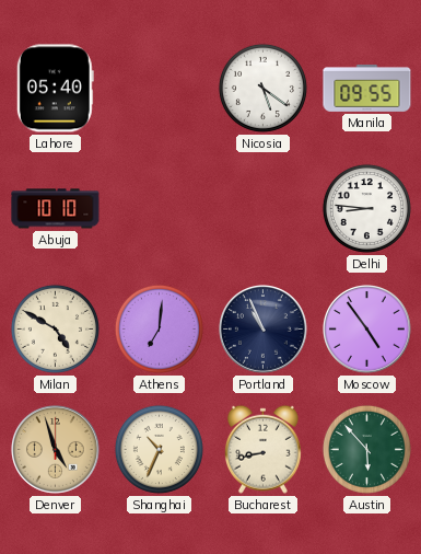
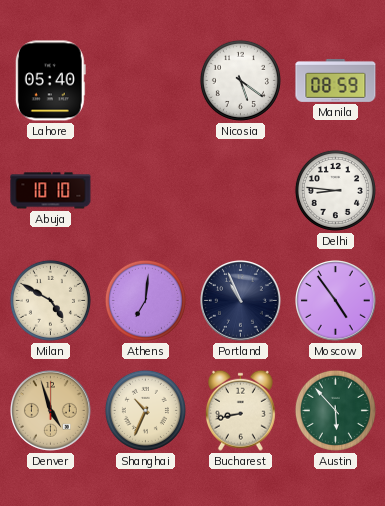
Manila: 09:55 -> 08:59
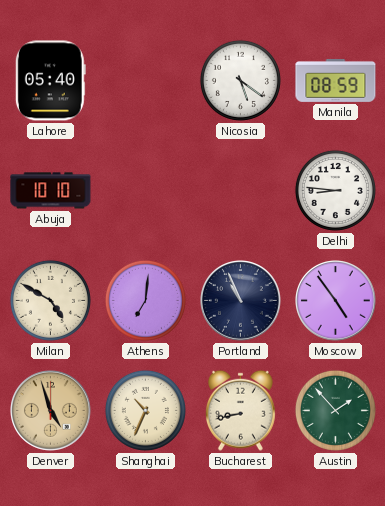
Austin: 5:53 -> 1:53
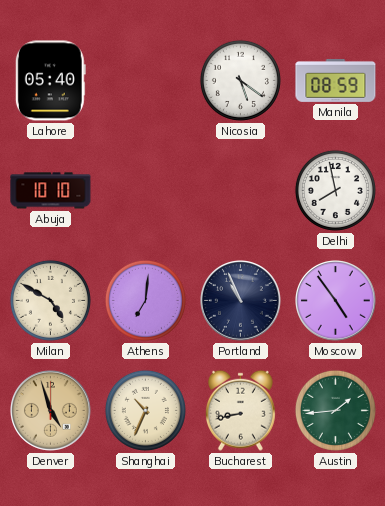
Delhi: 8:46 -> 7:58
Austin: 1:53 -> 1:44
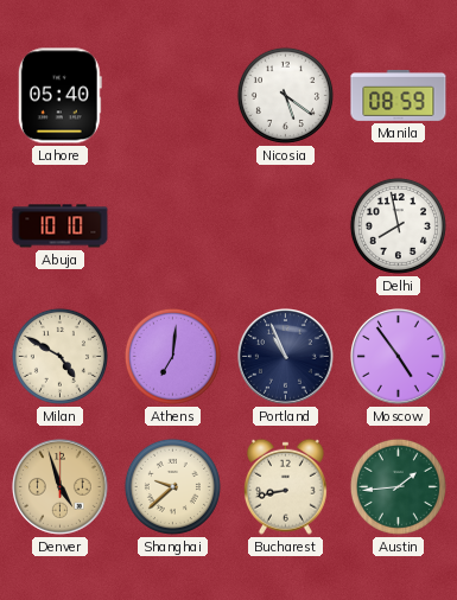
Shanghai: 10:34 -> 9:38
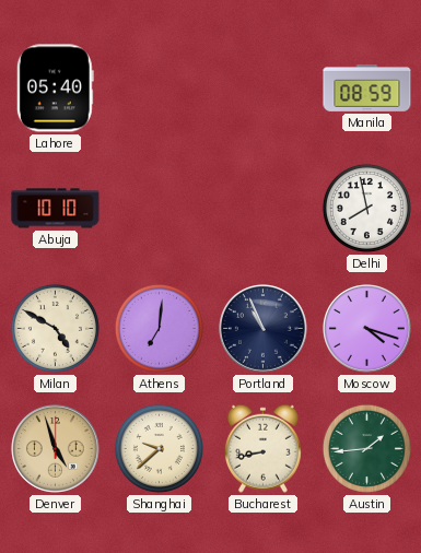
Nicosia: 5:21 -> none
Moscow: 4:54 -> 4:18
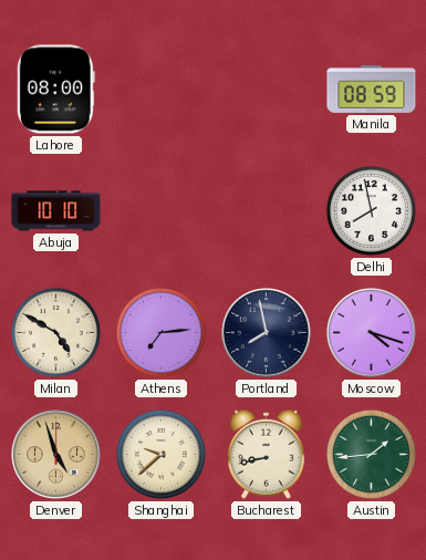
Lahore: 05:40 -> 08:00
Athens: 7:01 -> 7:14
Portland: 10:56 -> 7:58
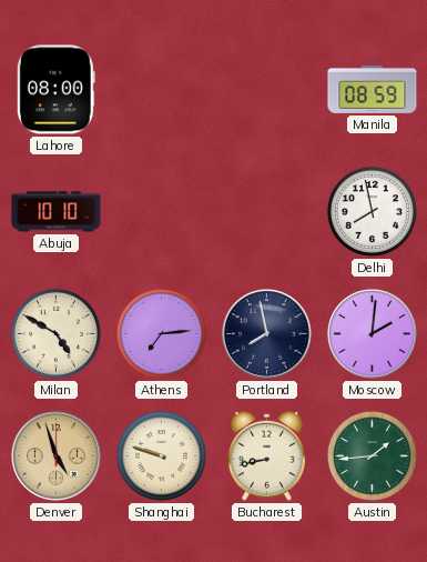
Moscow: 4:18 -> 2:01
Shanghai: 9:38 -> 9:48
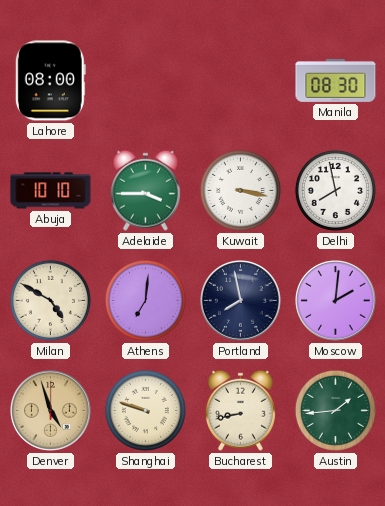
Manila: 08:59 -> 08:30
Adelaide: none -> 3:45
Kuwait: none -> 3:17
Athens: 7:14 -> 7:01
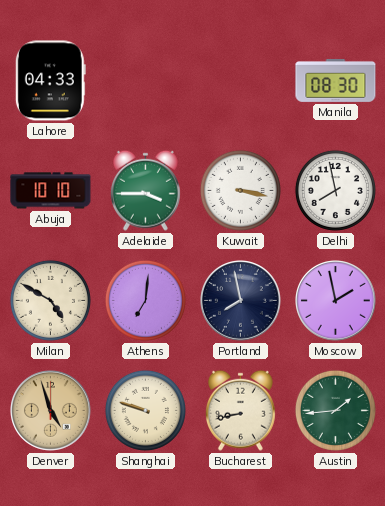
Lahore: 08:00 -> 04:33
Moscow: 2:01 -> 1:58
